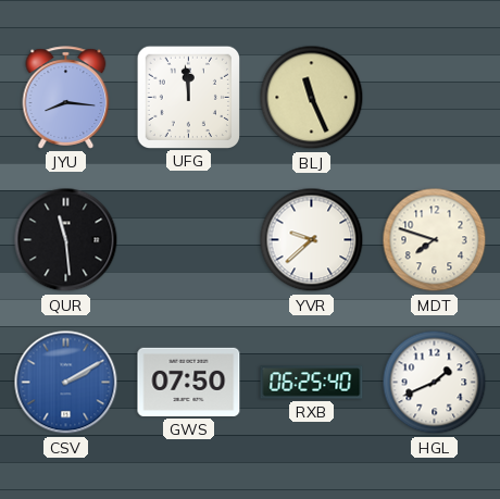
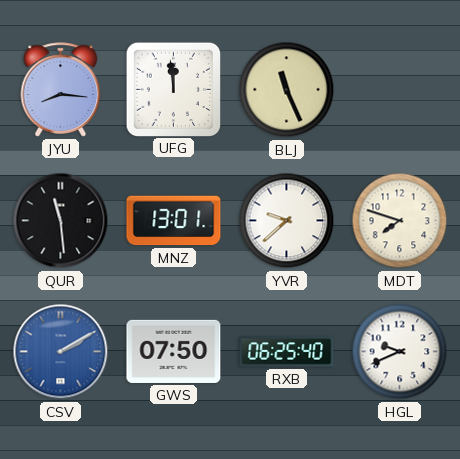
MNZ: none -> 13:01
HGL: 1:41 -> 9:41
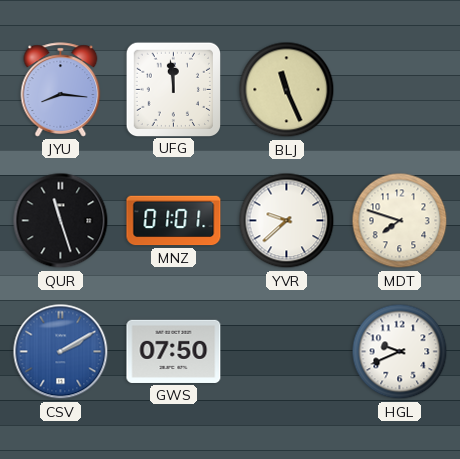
QUR: 11:29 -> 11:27
MNZ: 13:01 -> 01:01
RXB: 06:25 -> none
